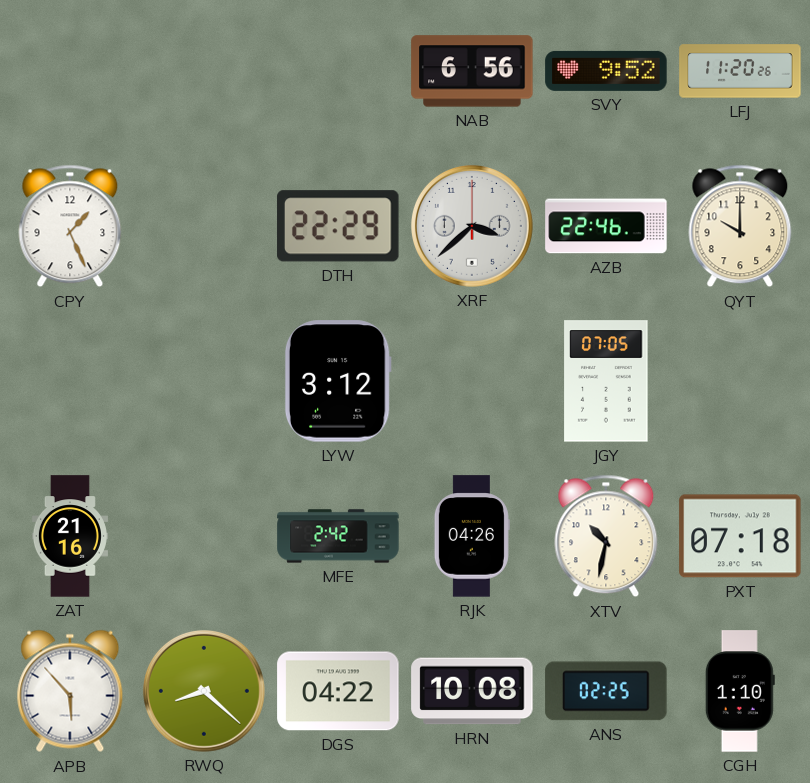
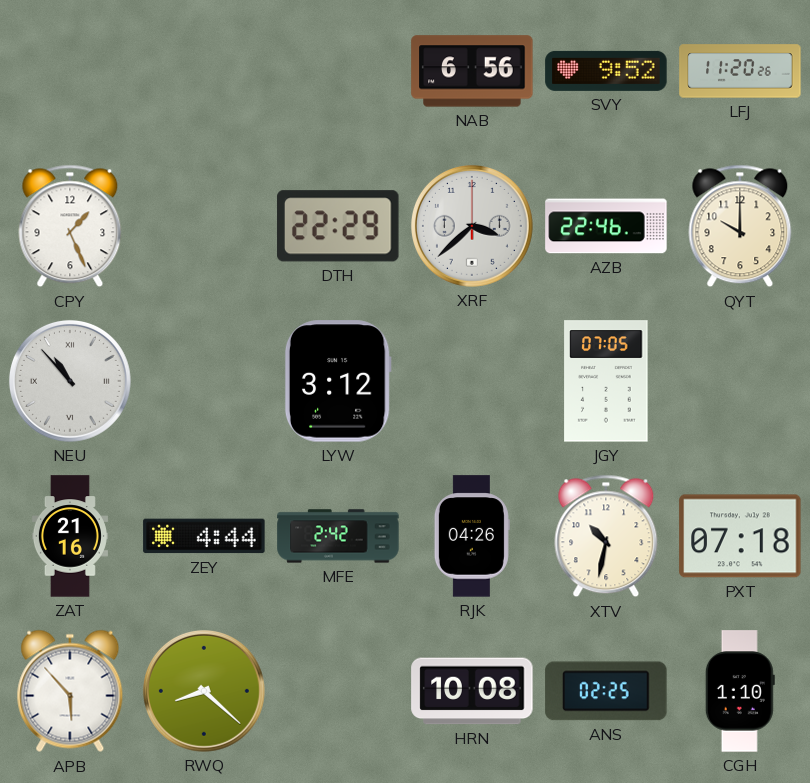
NEU: none -> 10:53
ZEY: none -> 4:44
DGS: 04:22 -> none
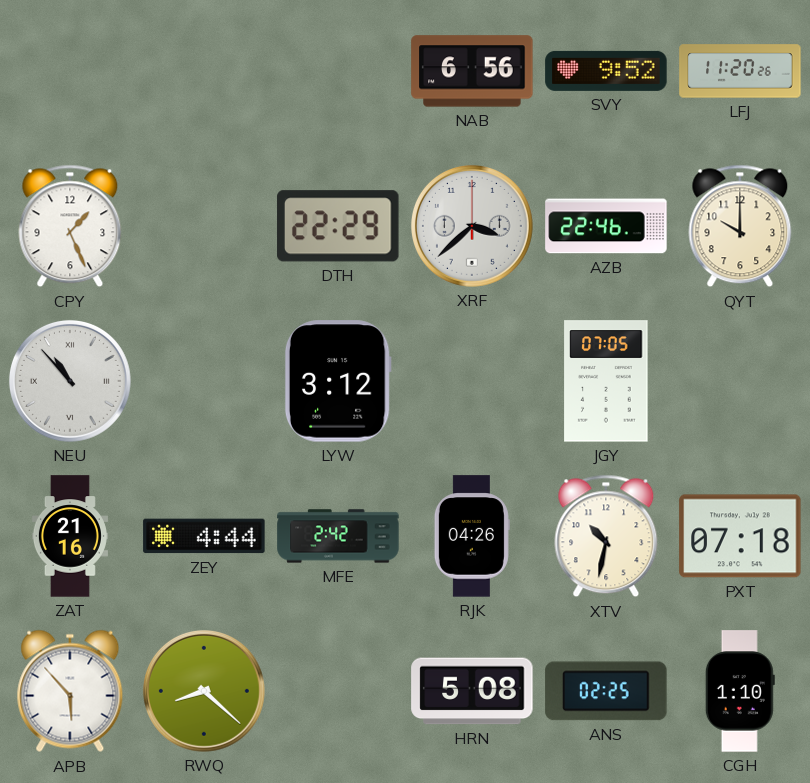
HRN: 10:08 -> 5:08
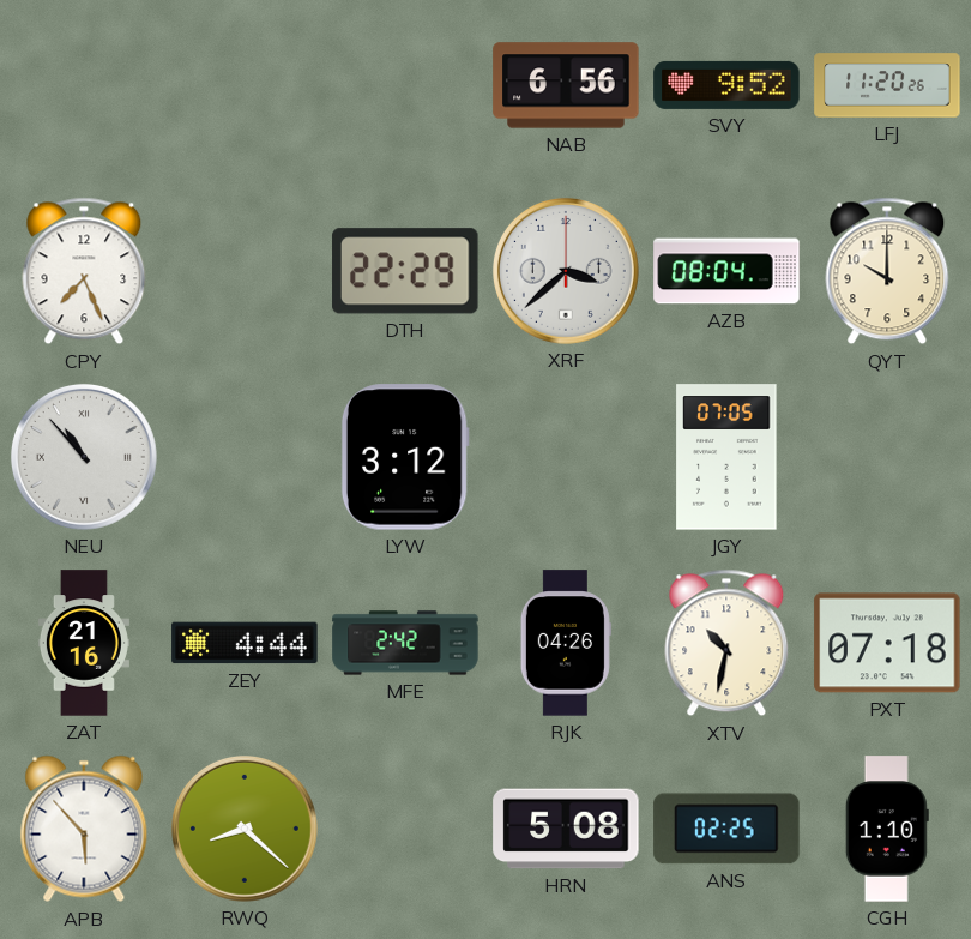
CPY: 1:26 -> 7:26
AZB: 22:46 -> 08:04
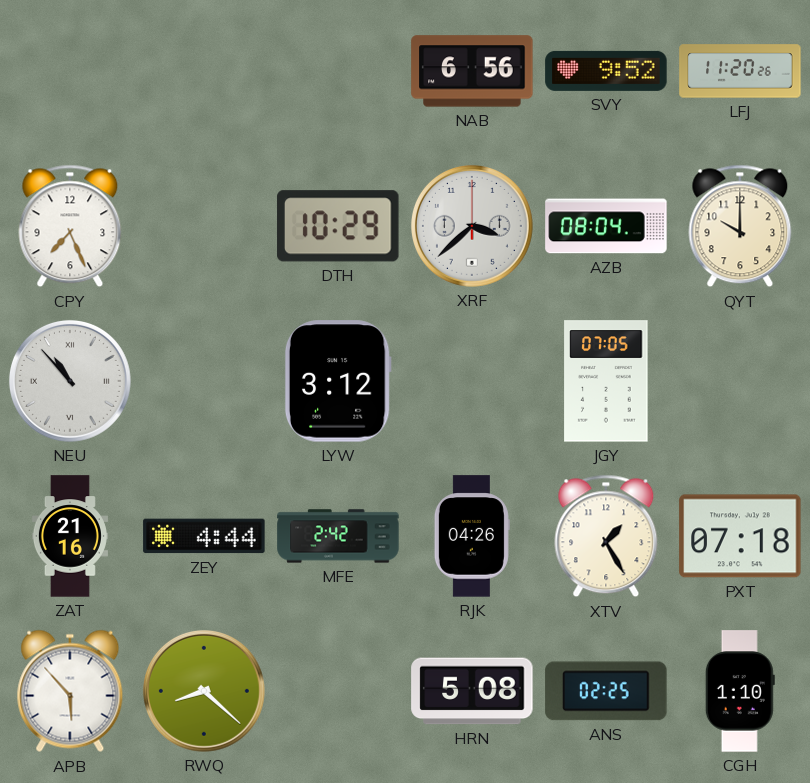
DTH: 22:29 -> 10:29
XTV: 10:32 -> 1:25
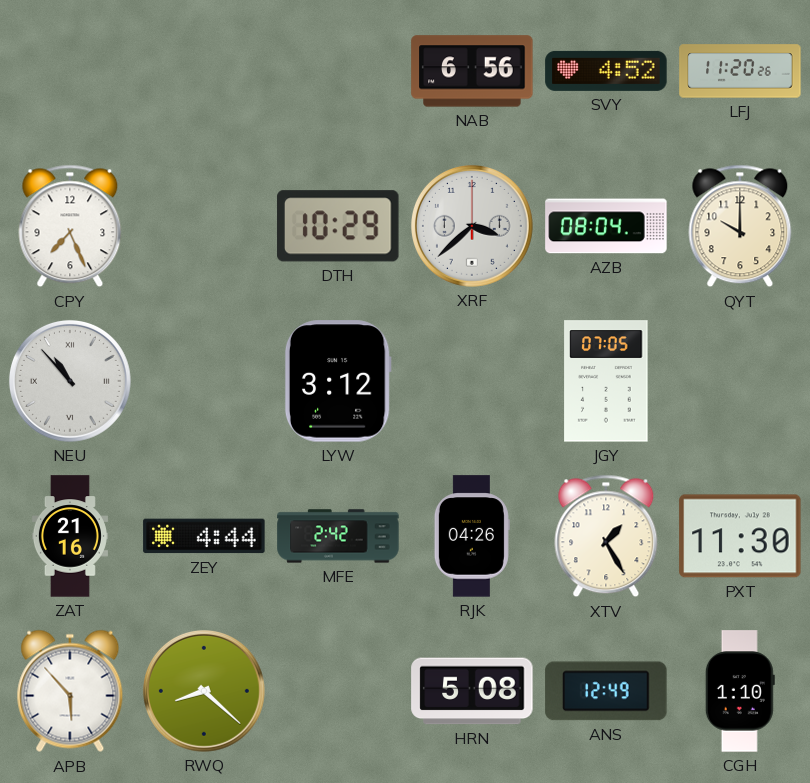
SVY: 9:52 -> 4:52
PXT: 07:18 -> 11:30
ANS: 02:25 -> 12:49
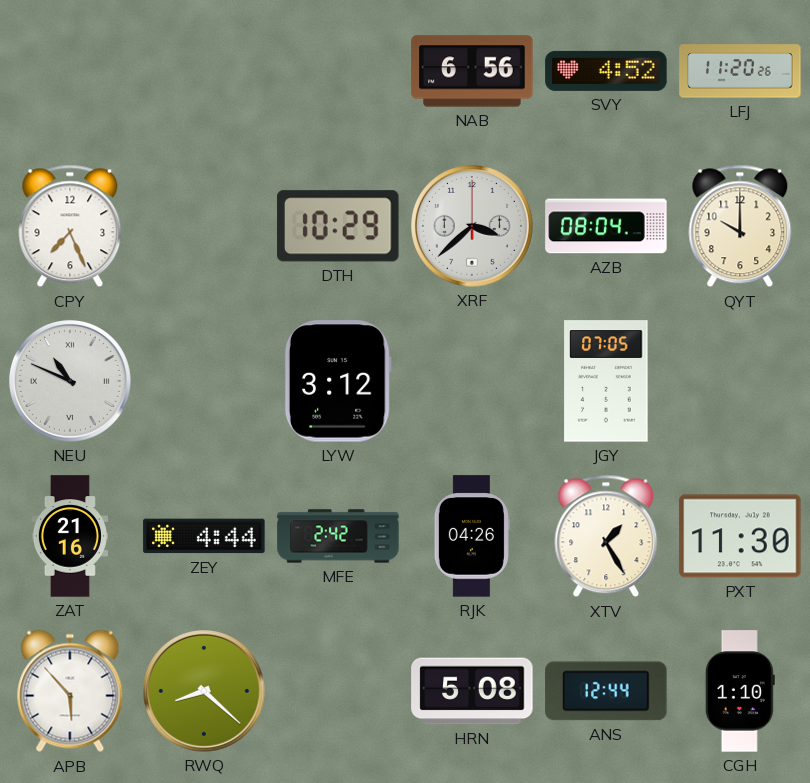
NEU: 10:53 -> 10:49
ANS: 12:49 -> 12:44
